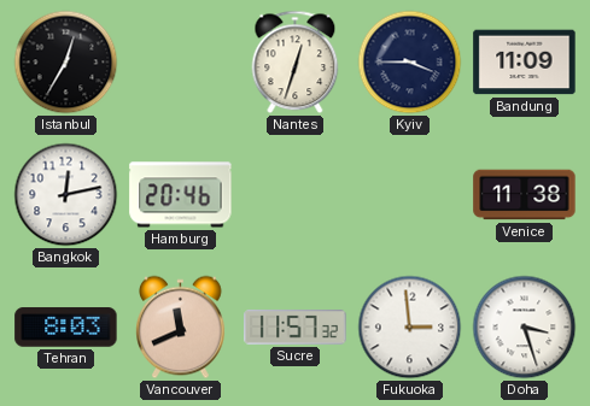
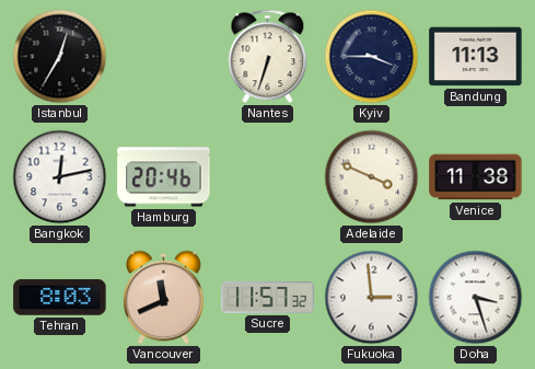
Nantes: 12:33 -> 6:33
Bandung: 11:09 -> 11:13
Adelaide: none -> 3:49
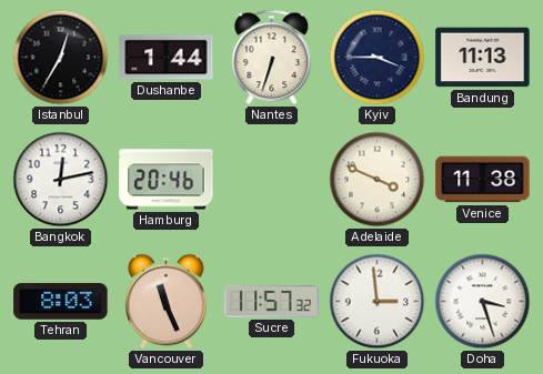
Dushanbe: none -> 1:44
Vancouver: 11:41 -> 11:26
